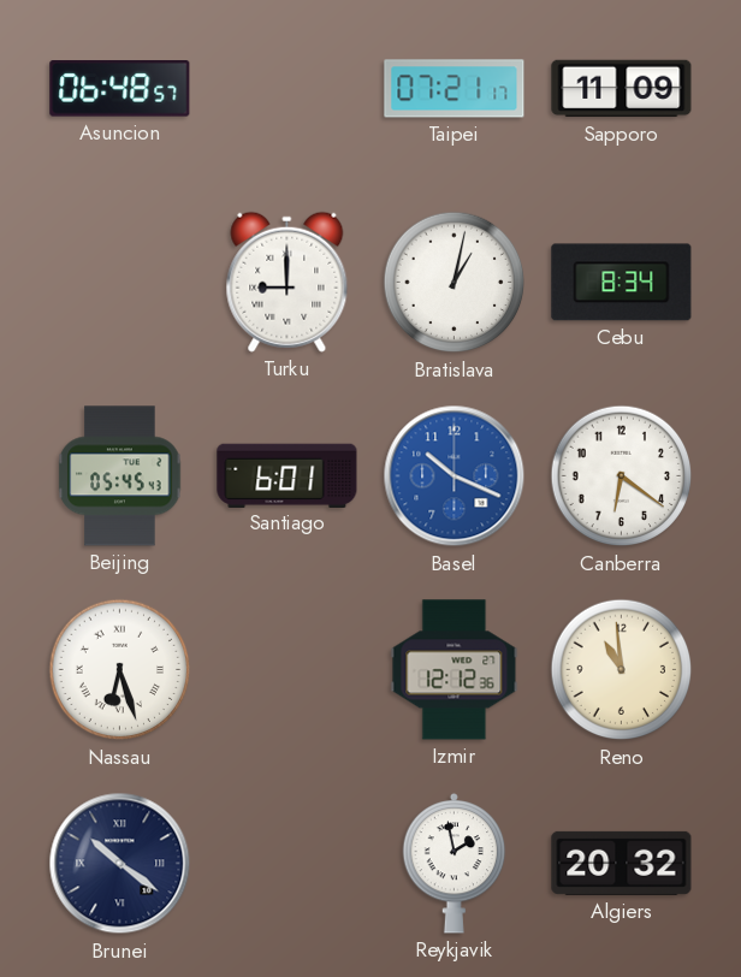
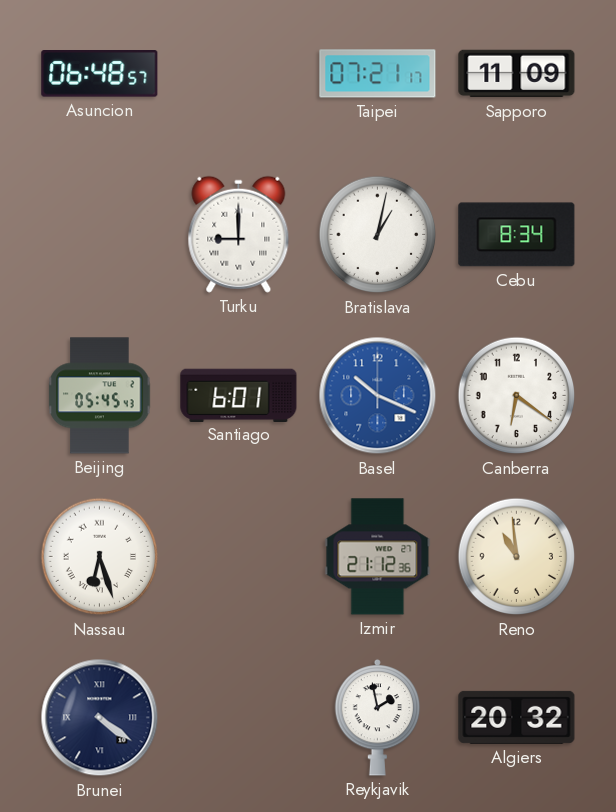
Izmir: 12:12 -> 21:12
Brunei: 10:21 -> 4:21
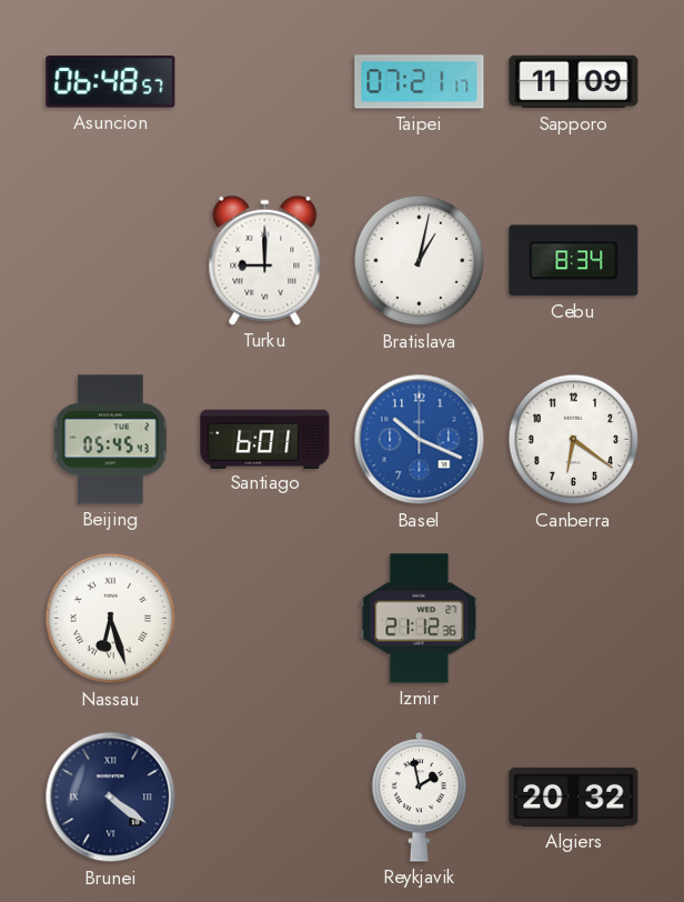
Reno: 10:59 -> none
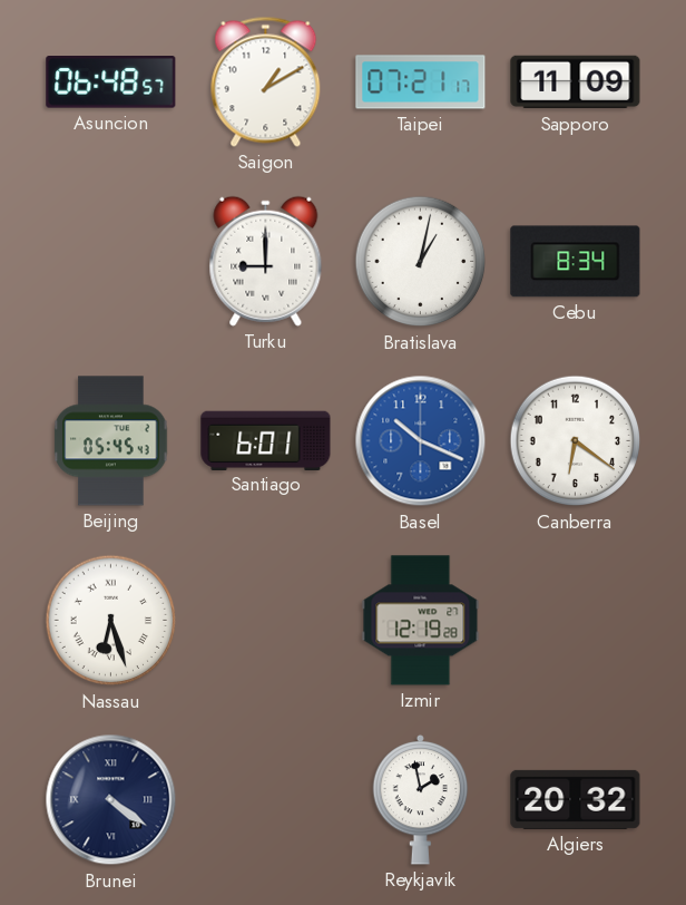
Saigon: none -> 1:10
Izmir: 21:12 -> 12:19
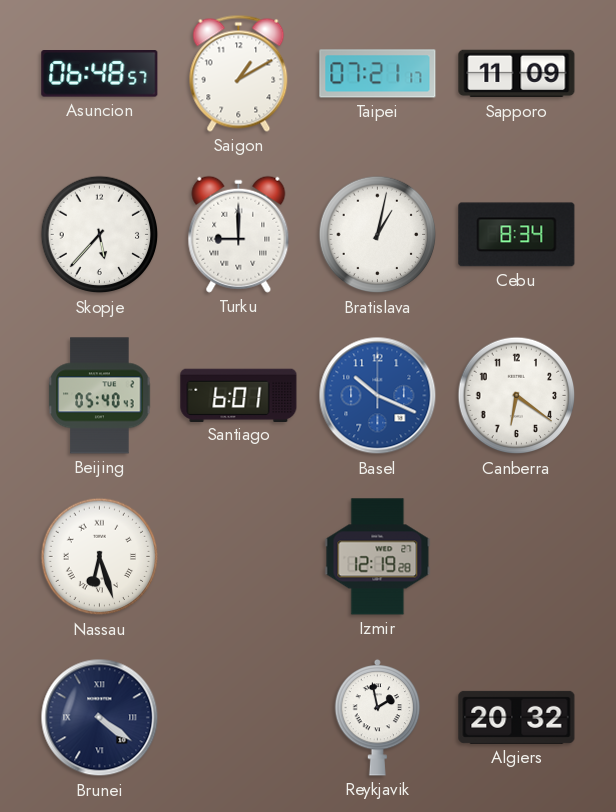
Skopje: none -> 5:37
Beijing: 05:45 -> 05:40
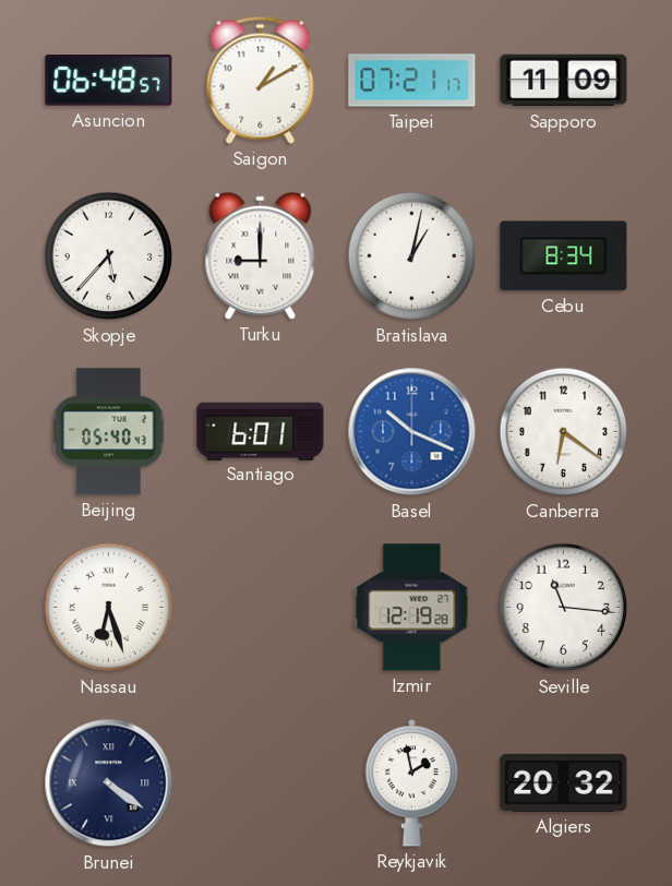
Seville: none -> 11:16
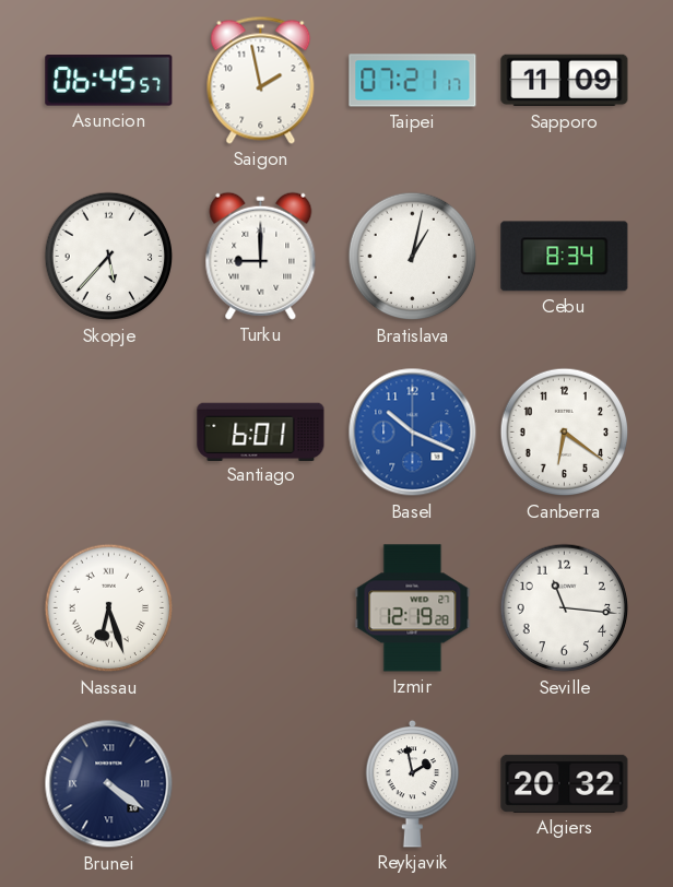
Asuncion: 06:48 -> 06:45
Saigon: 1:10 -> 1:58
Beijing: 05:40 -> none
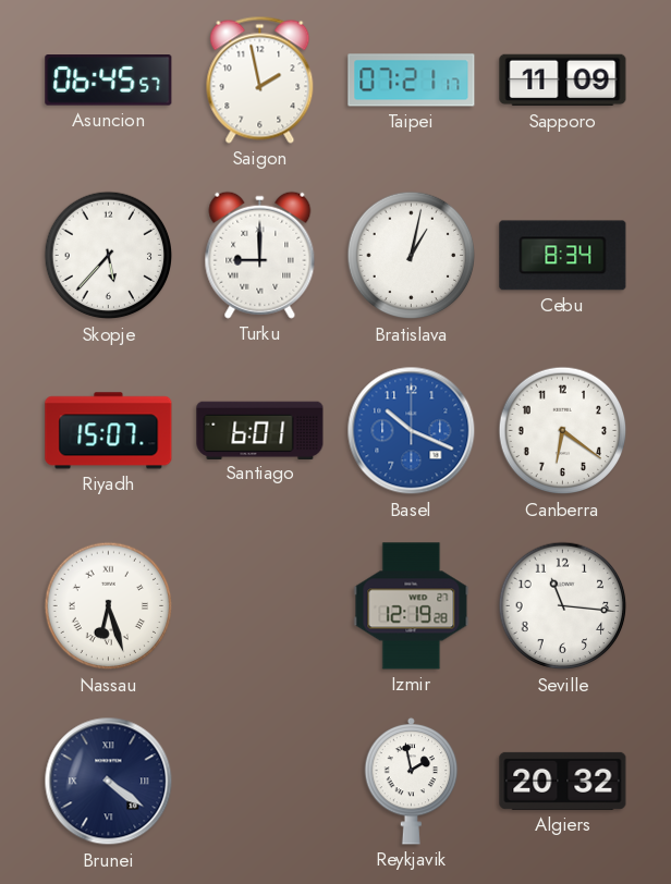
Riyadh: none -> 15:07
